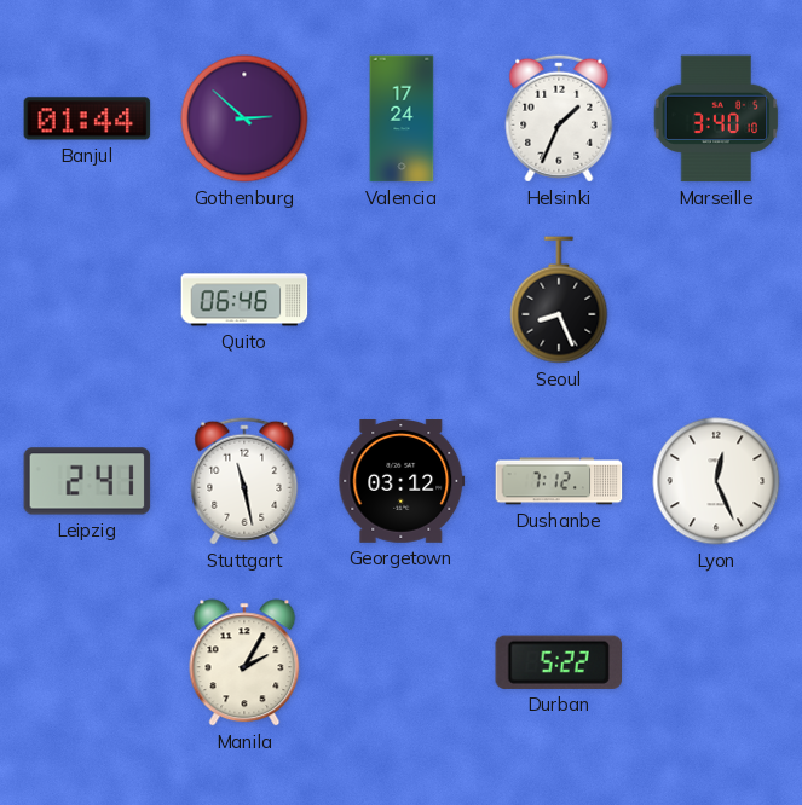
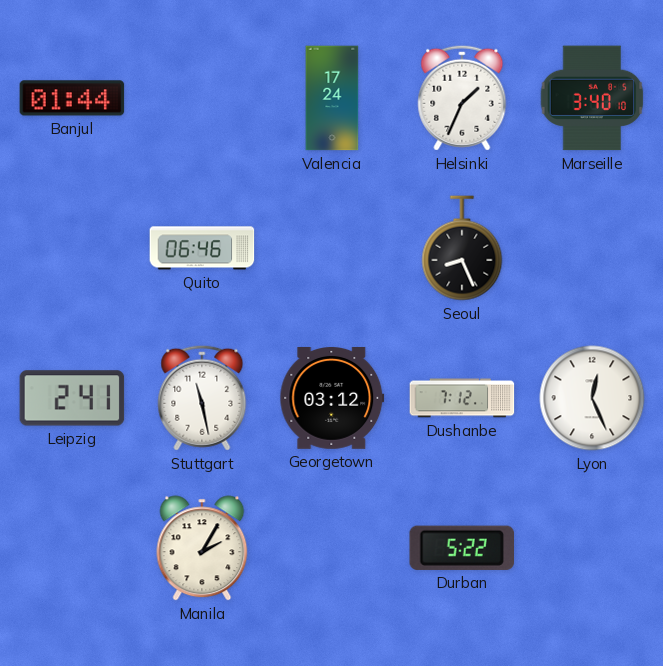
Gothenburg: 2:52 -> none
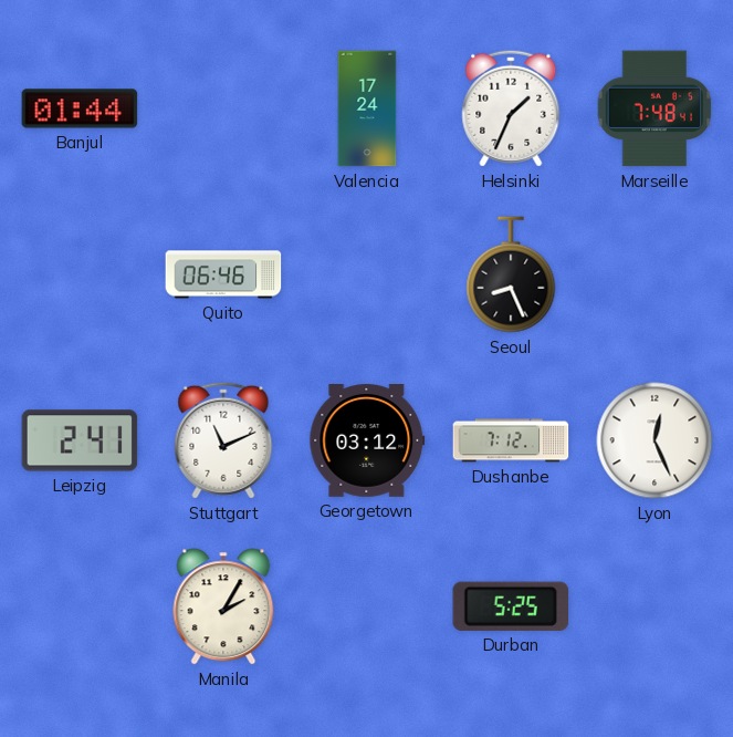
Marseille: 3:40 -> 7:48
Stuttgart: 11:28 -> 11:11
Durban: 5:22 -> 5:25
